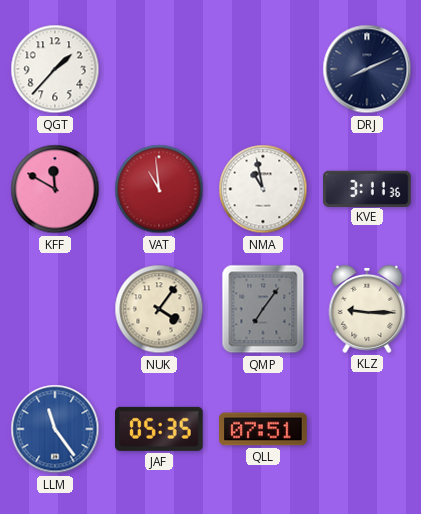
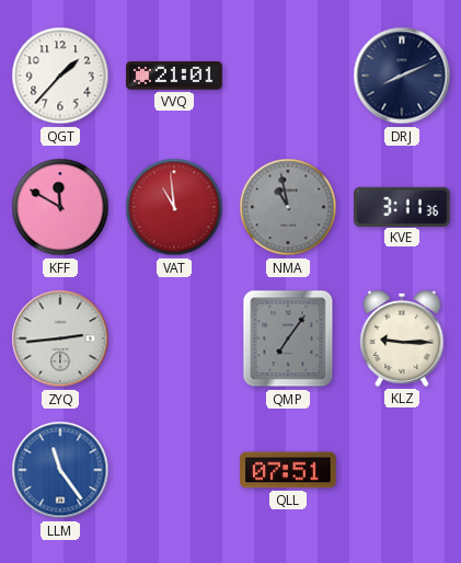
VVQ: none -> 21:01
NMA dial: white -> grey
ZYQ: none -> 2:44
NUK: 4:06 -> none
JAF: 05:35 -> none
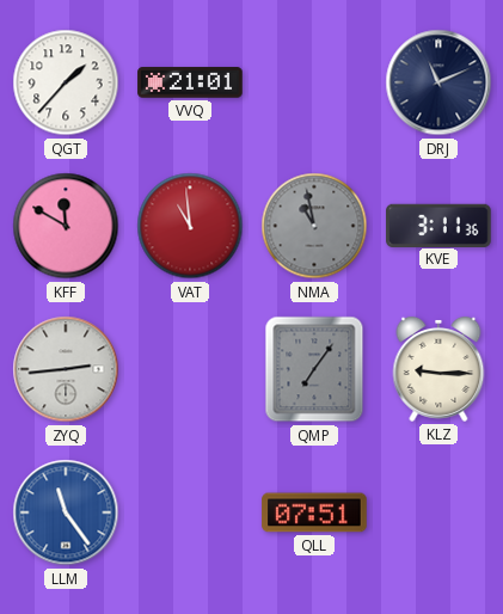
DRJ: 8:11 -> 11:11
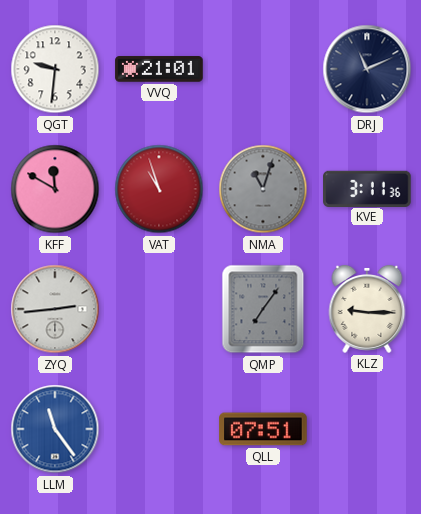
QGT: 1:37 -> 9:31
VAT: 10:59 -> 10:57
NMA: 10:58 -> 11:03
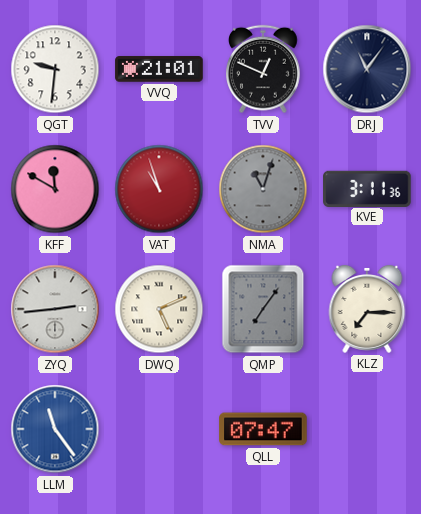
TVV: none -> 12:49
DRJ: 11:11 -> 11:06
DWQ: none -> 5:11
KLZ: 9:15 -> 7:15
QLL: 07:51 -> 07:47
